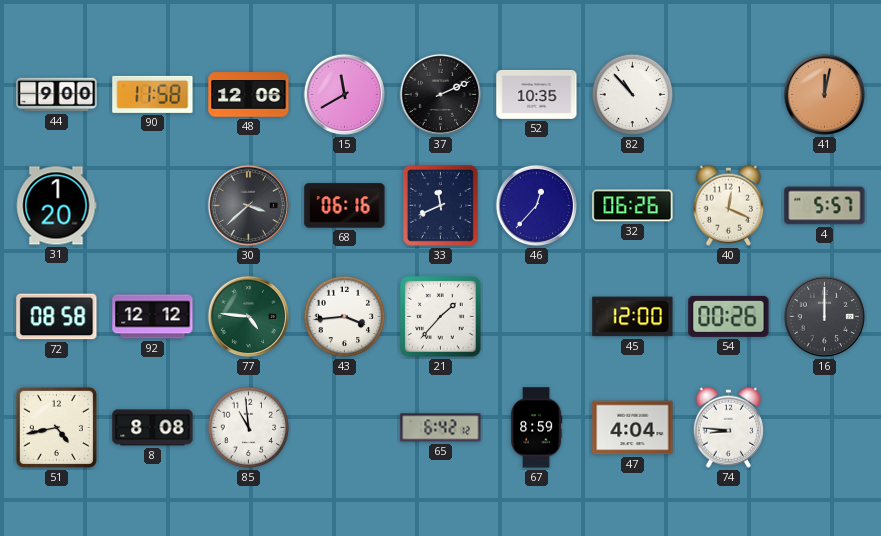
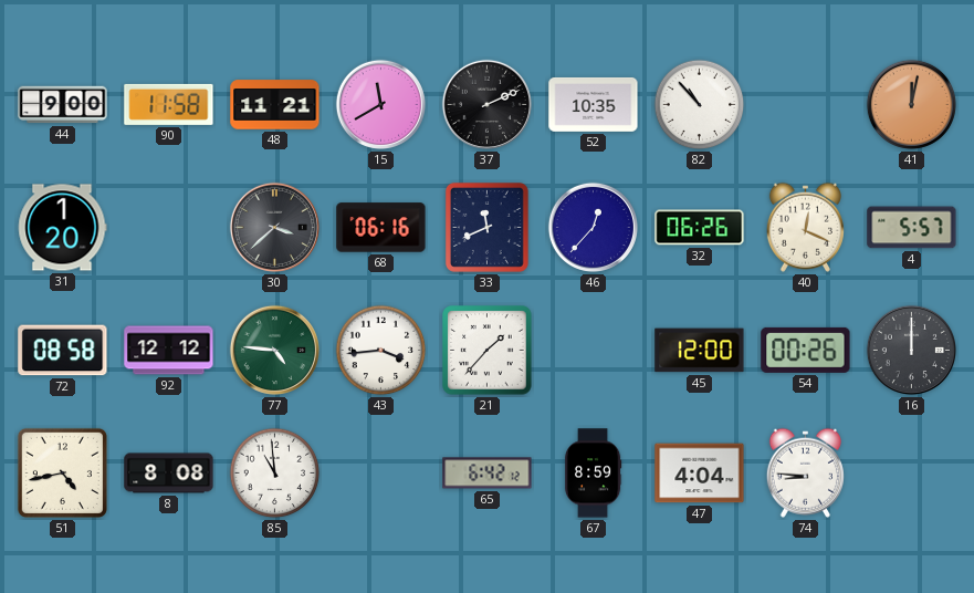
48: 12:06 -> 11:21
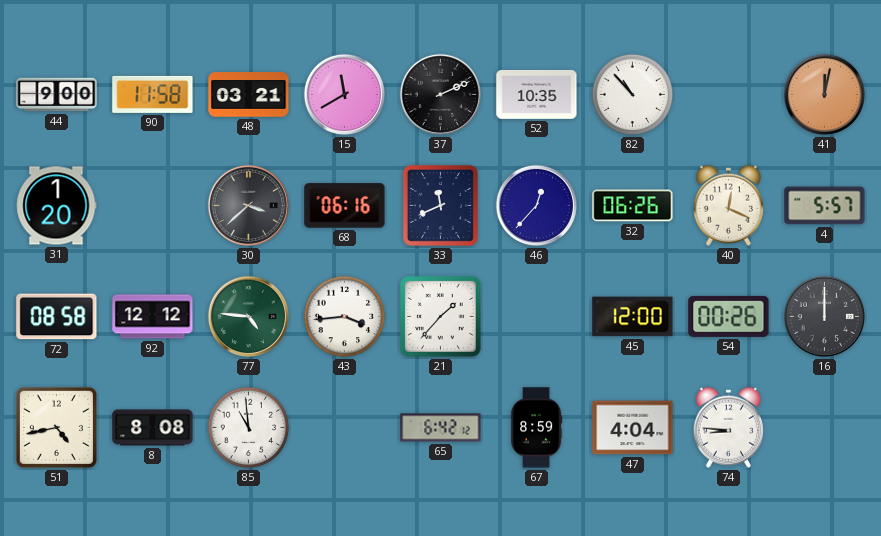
48: 11:21 -> 03:21
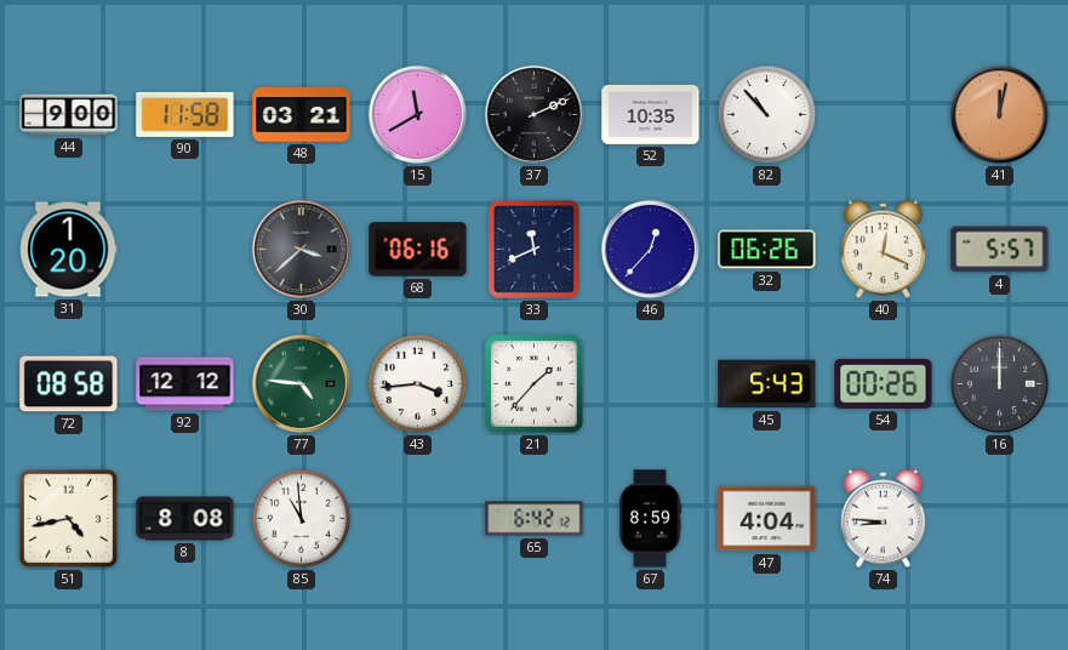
45: 12:00 -> 5:43
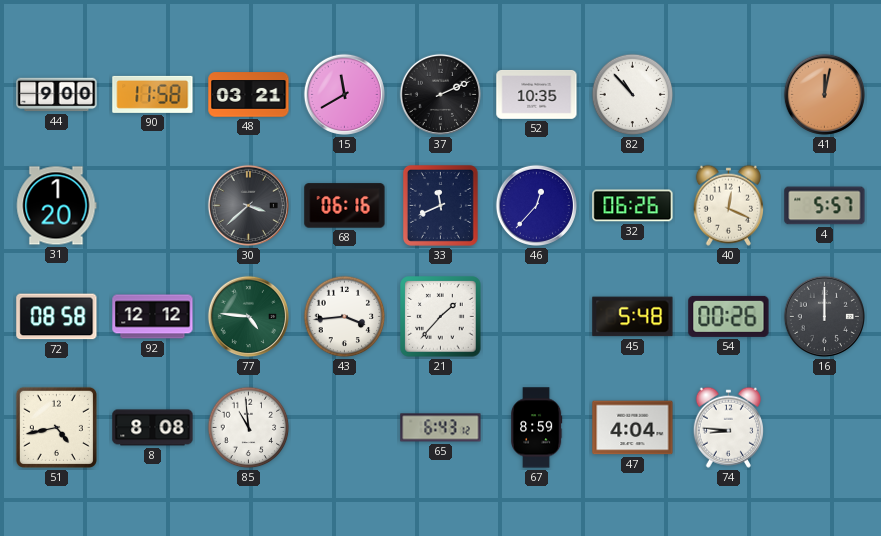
45: 5:43 -> 5:48
65: 6:42 -> 6:43
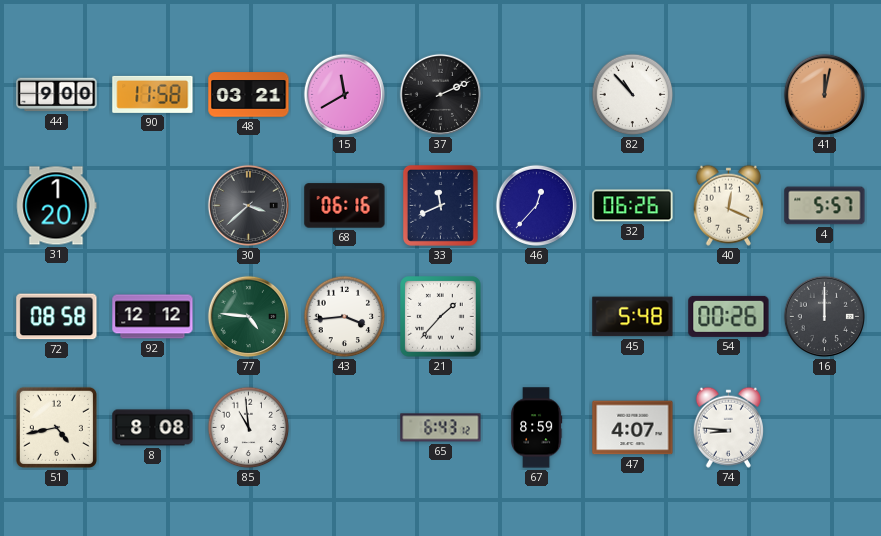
52: 10:35 -> none
47: 4:04 -> 4:07
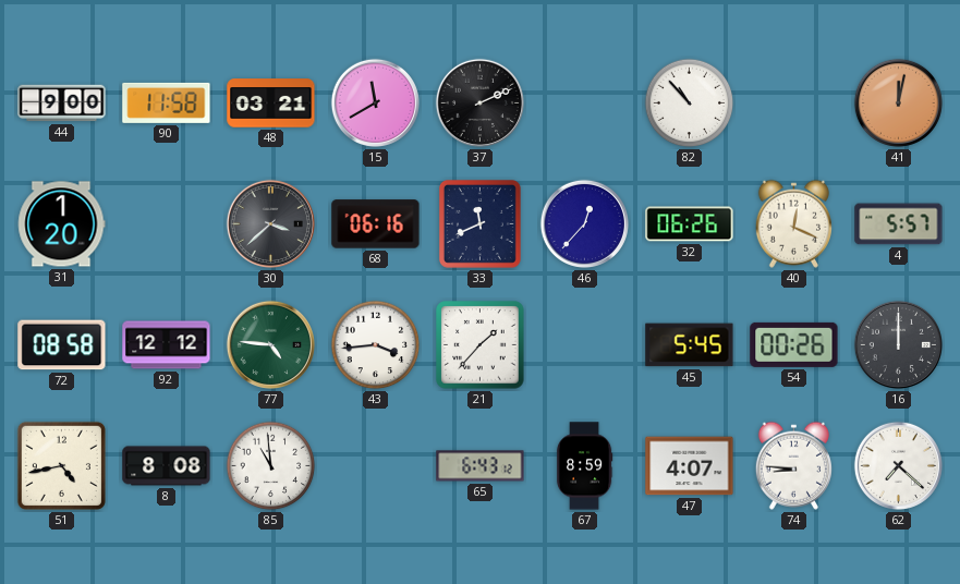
45: 5:48 -> 5:45
62: none -> 7:22
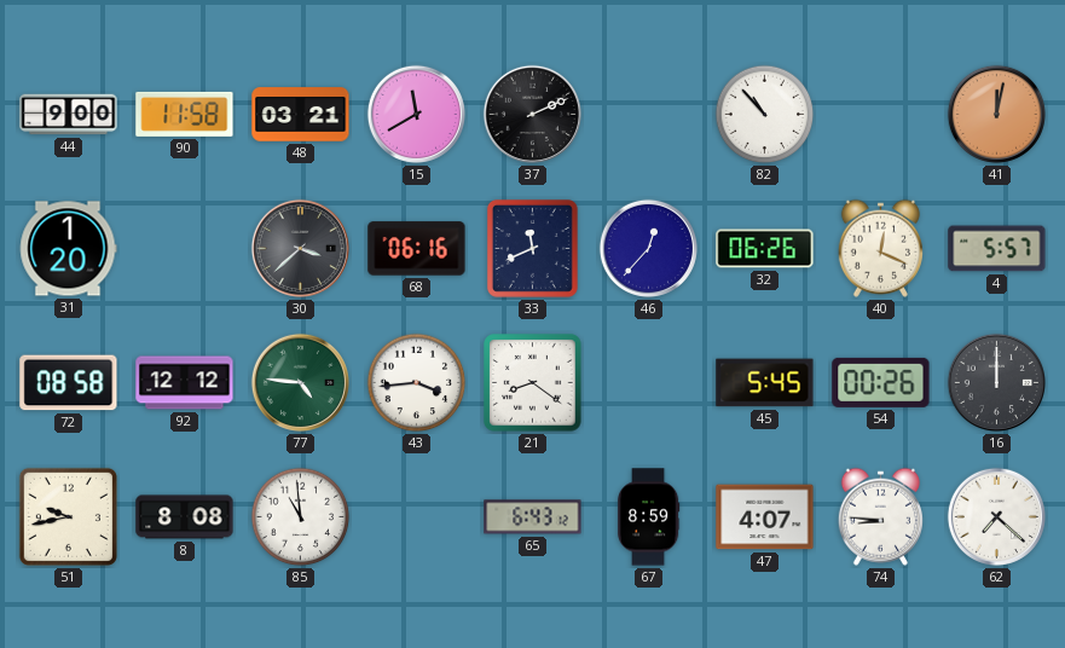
21: 1:37 -> 8:21
51: 4:43 -> 9:43
